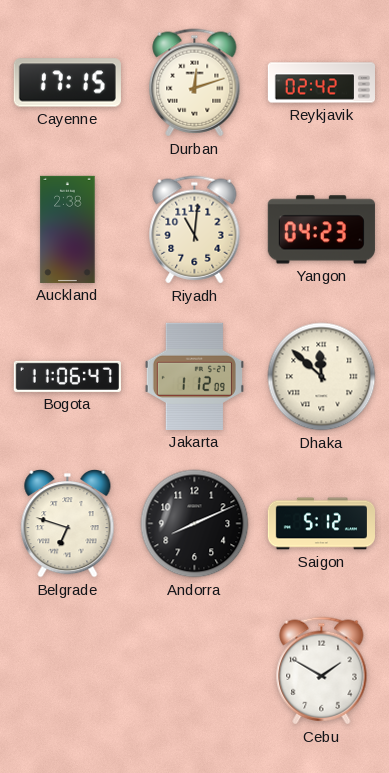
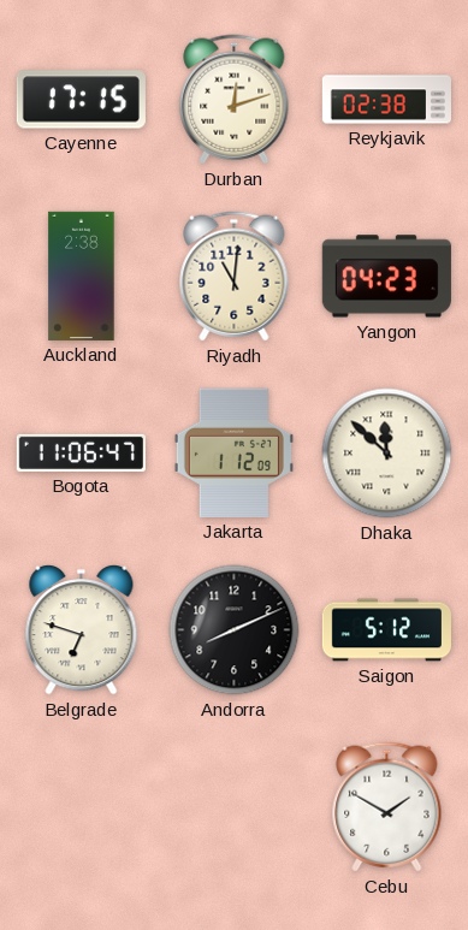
Reykjavik: 02:42 -> 02:38
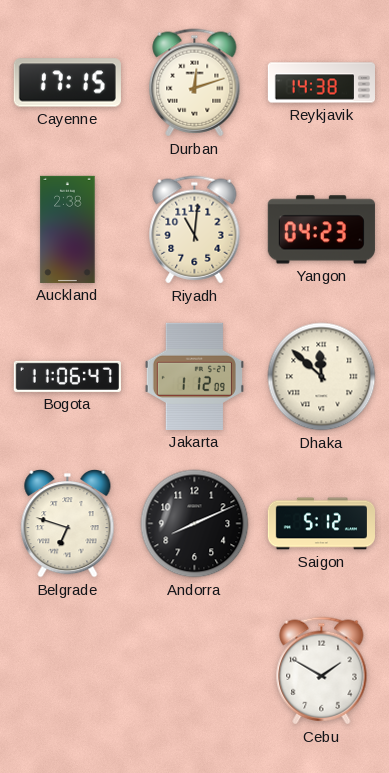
Reykjavik: 02:38 -> 14:38
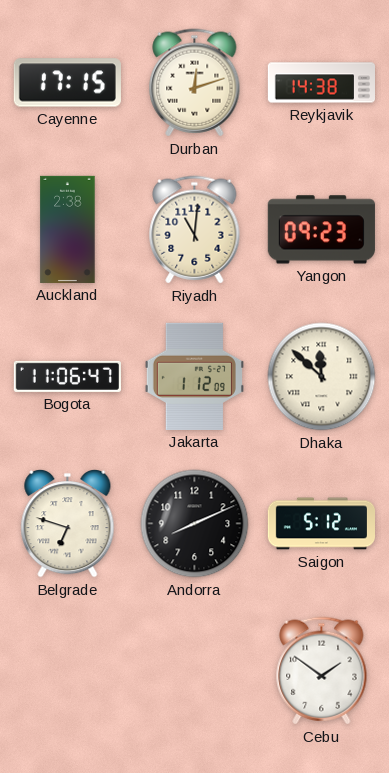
Yangon: 04:23 -> 09:23
Cebu: 1:50 -> 1:51
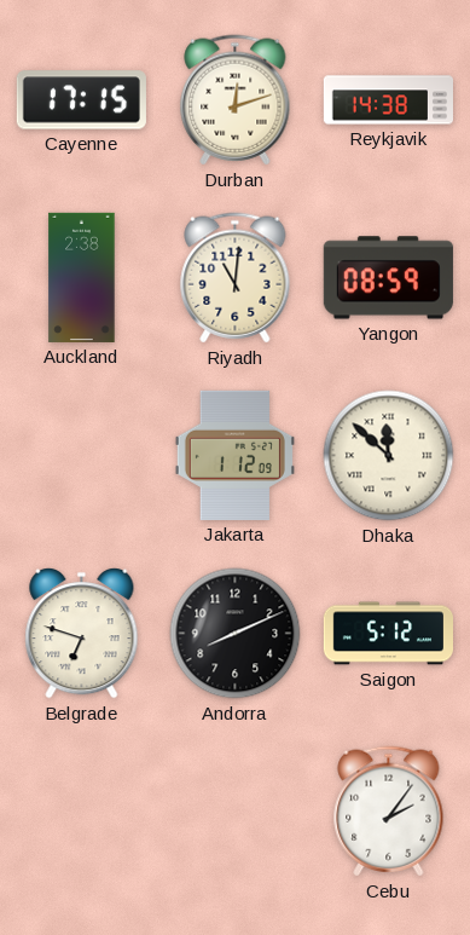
Yangon: 09:23 -> 08:59
Bogota: 11:06 -> none
Cebu: 1:51 -> 2:06
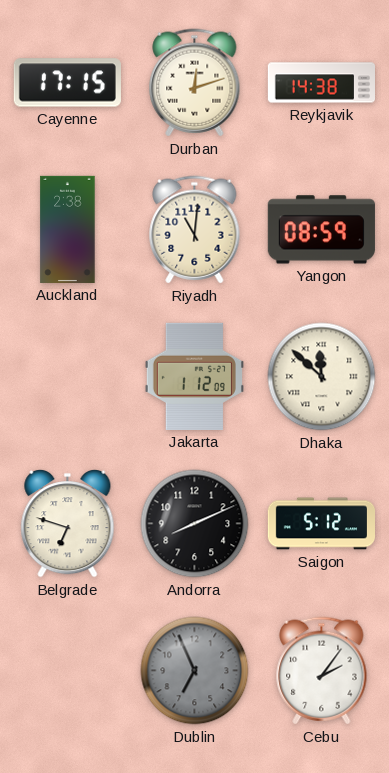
Dublin: none -> 6:56
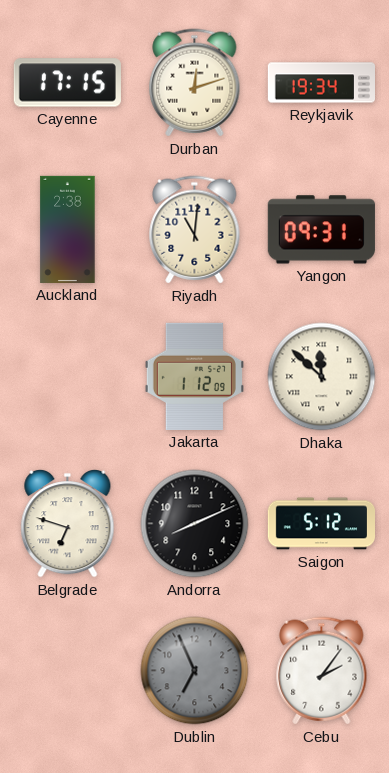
Reykjavik: 14:38 -> 19:34
Yangon: 08:59 -> 09:31
